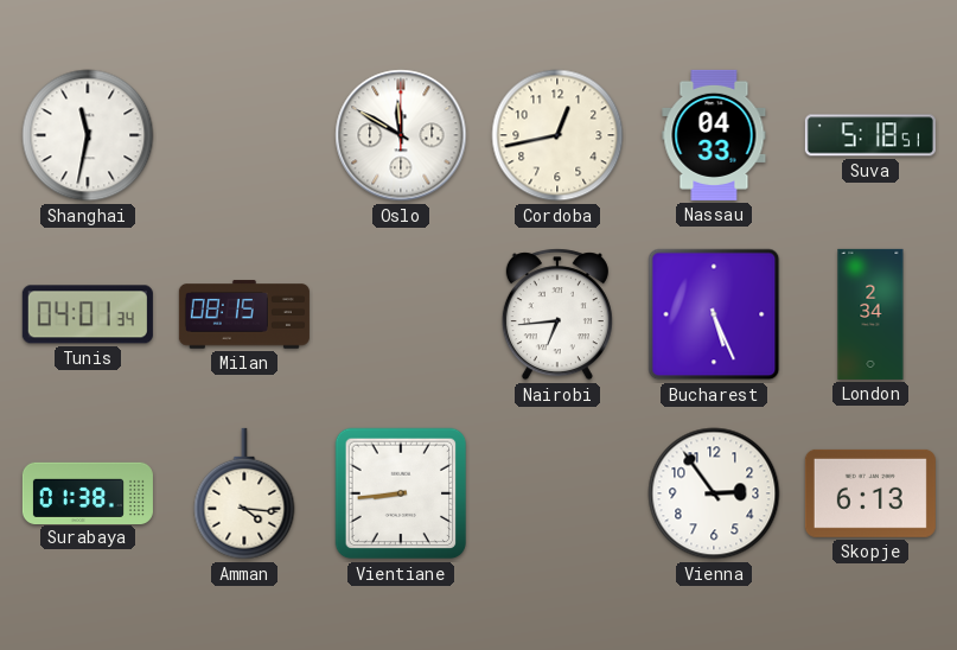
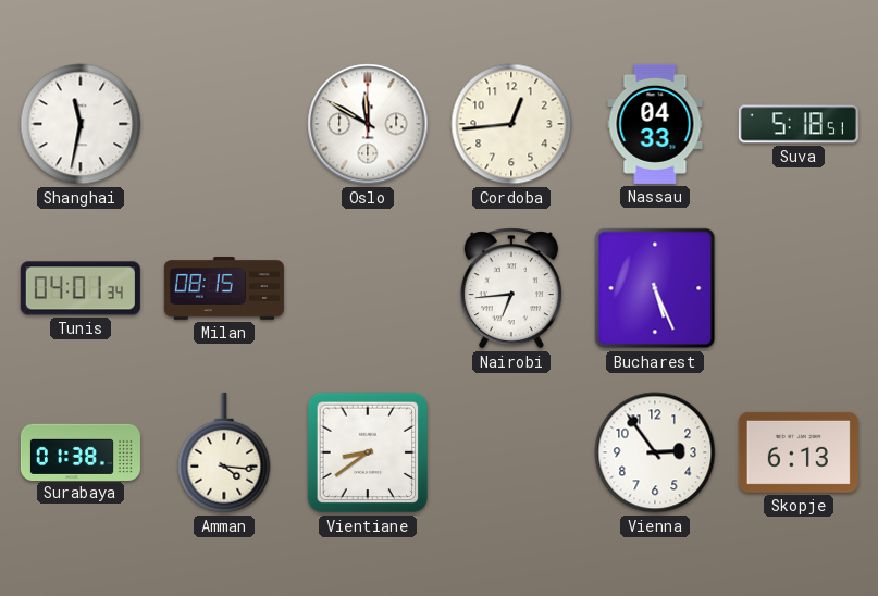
Cordoba: 12:43 -> 12:44
London: 2:34 -> none
Vientiane: 8:44 -> 8:39
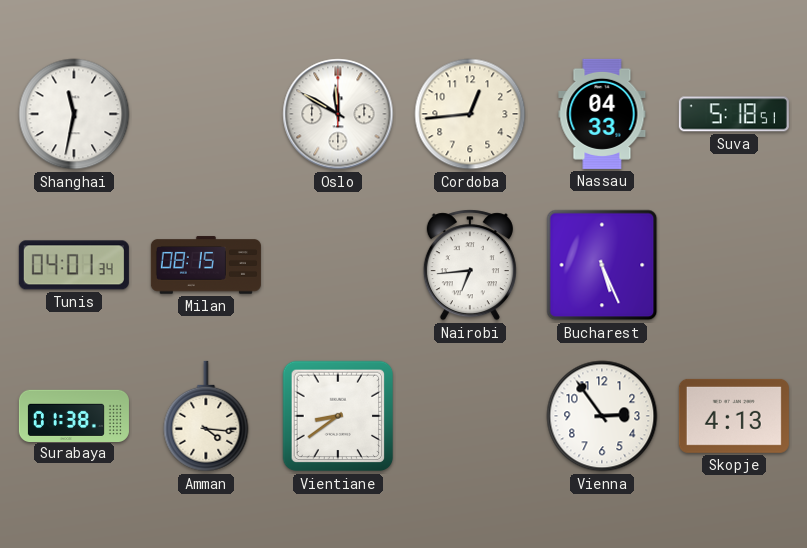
Skopje: 6:13 -> 4:13
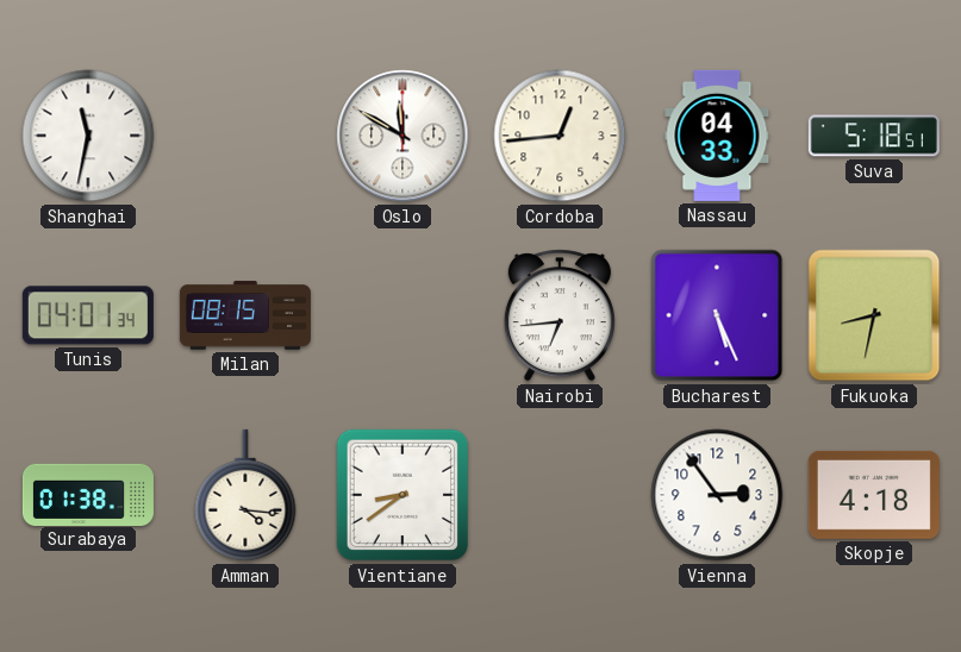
Fukuoka: none -> 8:32
Skopje: 4:13 -> 4:18
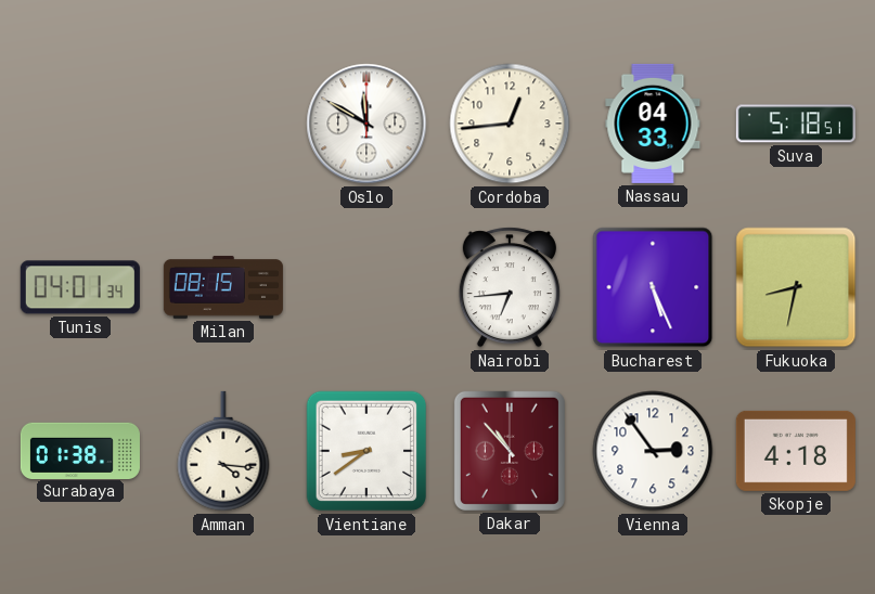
Shanghai: 11:32 -> none
Dakar: none -> 10:53
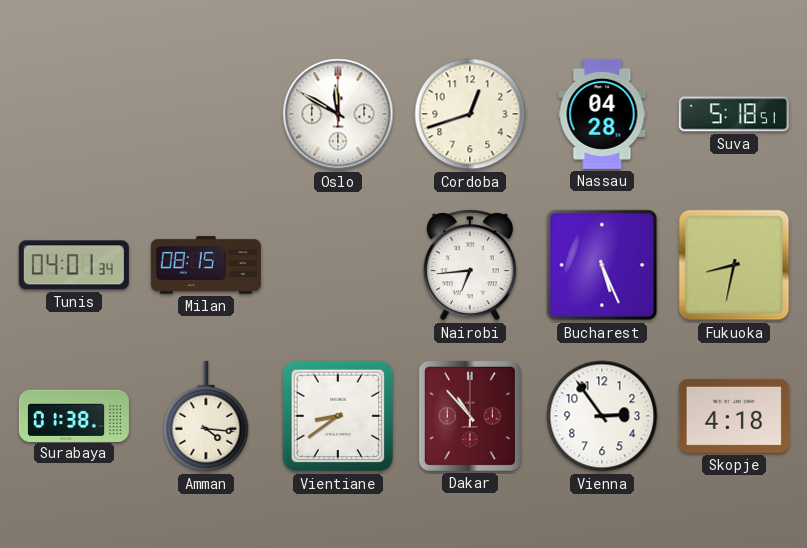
Cordoba: 12:44 -> 12:42
Nassau: 04:33 -> 04:28
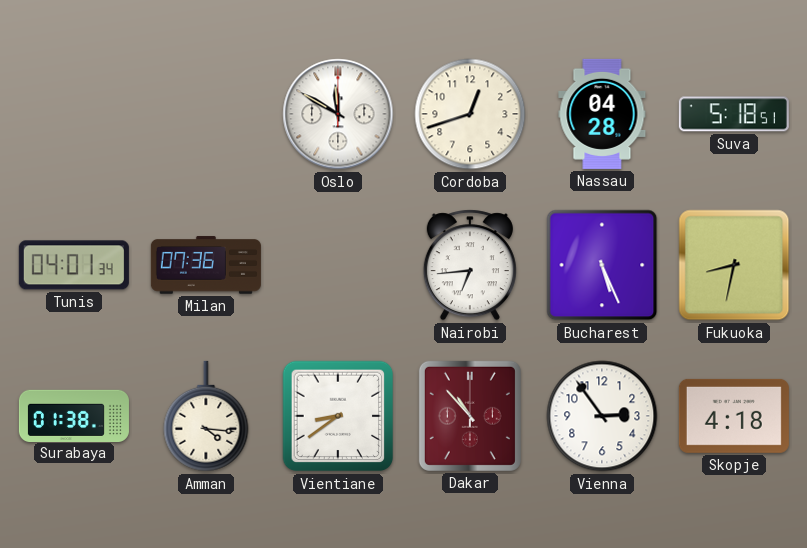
Milan: 08:15 -> 07:36
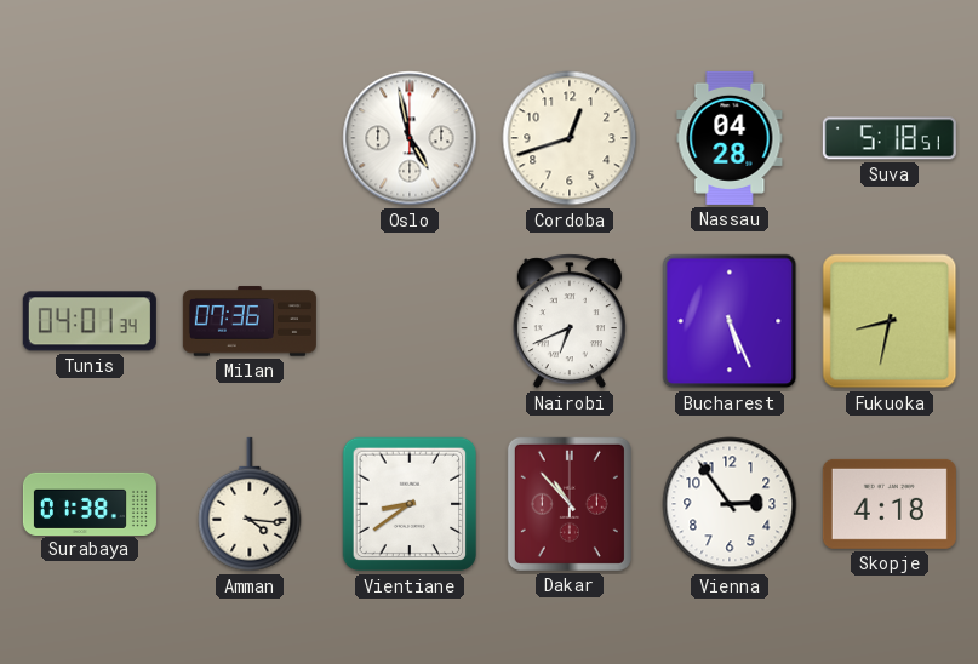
Oslo: 11:50 -> 4:58
Nairobi: 6:44 -> 6:41
